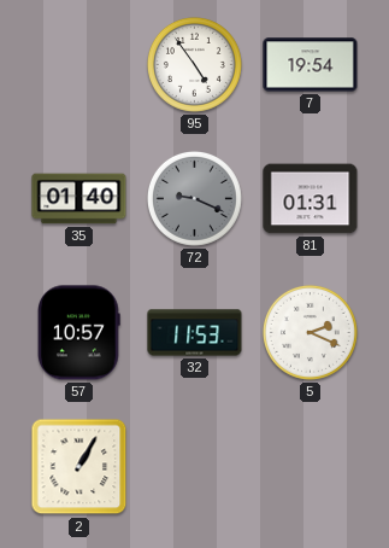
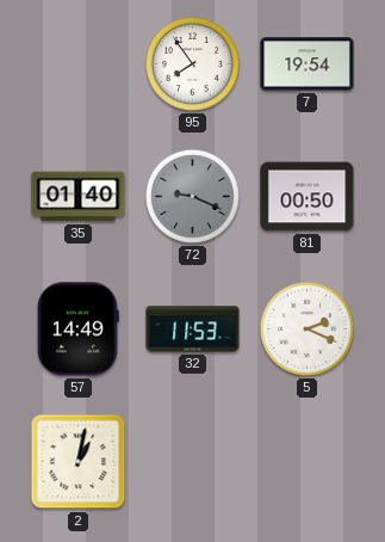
95: 4:54 -> 7:54
81: 01:31 -> 00:50
57: 10:57 -> 14:49
2: 1:05 -> 1:02
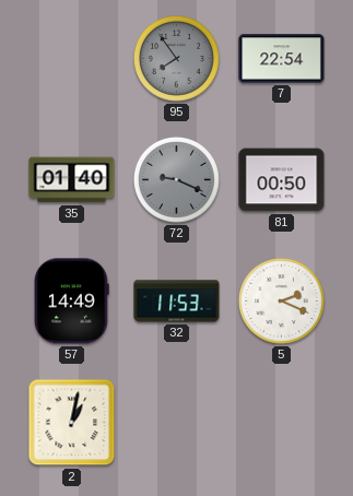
95 dial: white -> grey
7: 19:54 -> 22:54
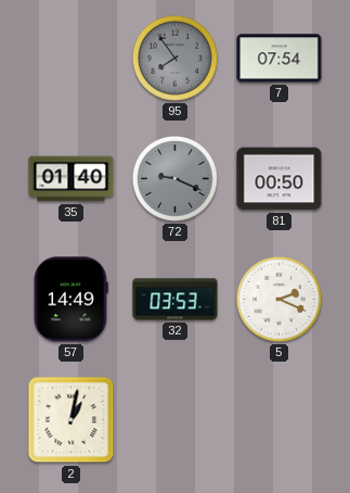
7: 22:54 -> 07:54
32: 11:53 -> 03:53
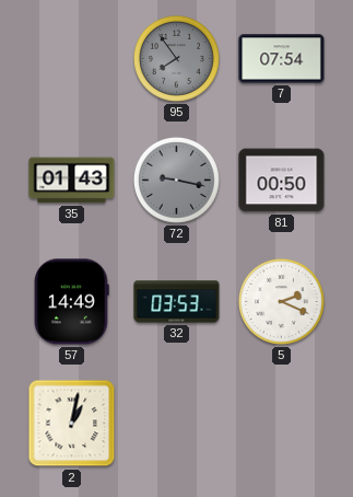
35: 01:40 -> 01:43
72: 9:19 -> 9:17
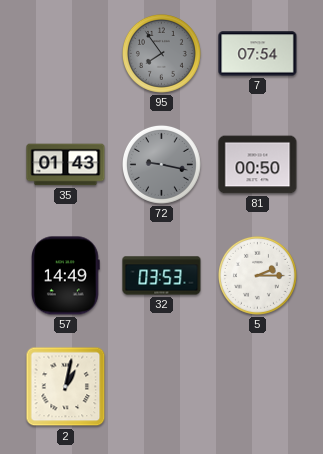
5: 2:19 -> 2:15
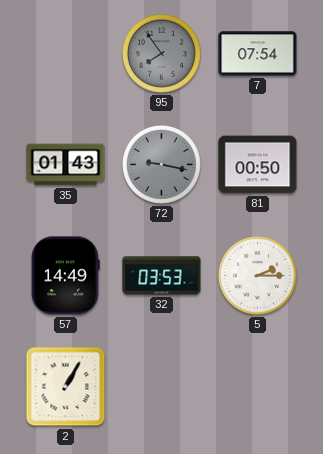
2: 1:02 -> 1:05
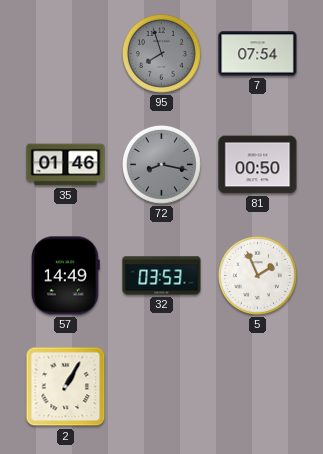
95: 7:54 -> 7:57
35: 01:43 -> 01:46
72: 9:17 -> 8:17
5: 2:15 -> 1:56
